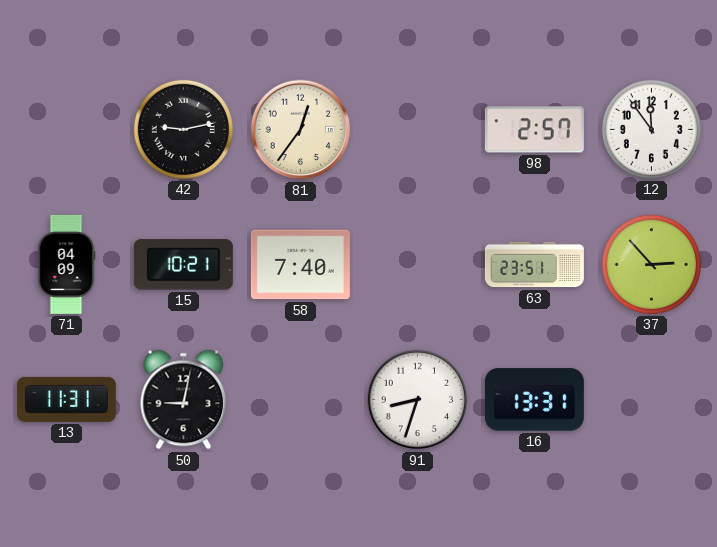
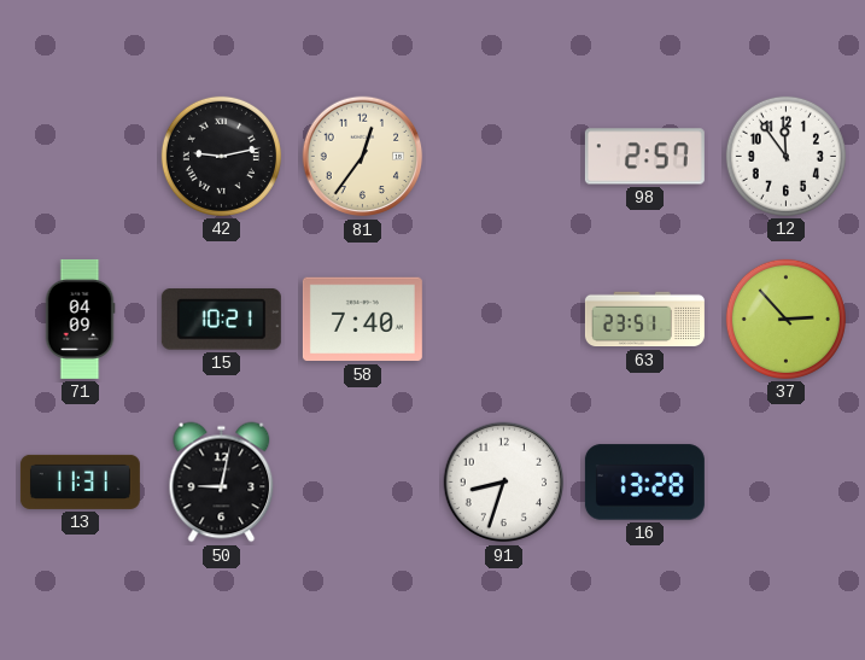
16: 13:31 -> 13:28
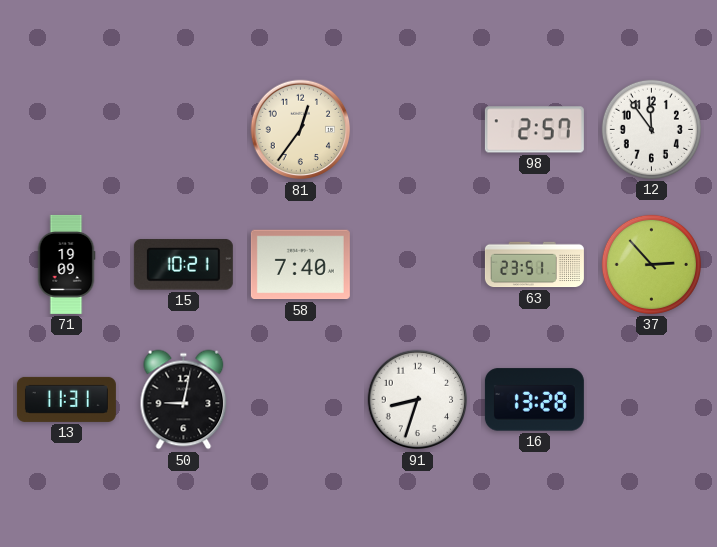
42: 9:13 -> none
71: 04:09 -> 19:09
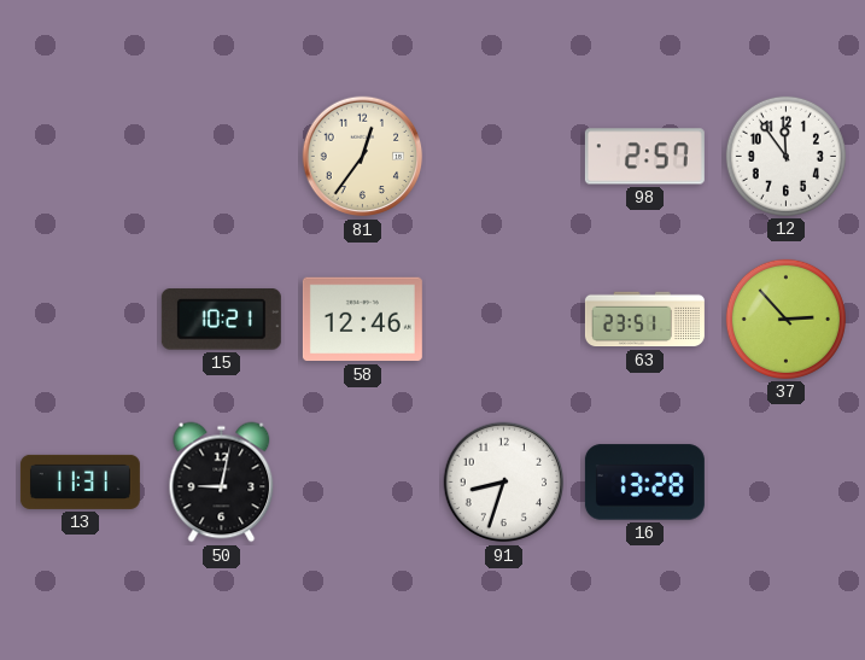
71: 19:09 -> none
58: 7:40 -> 12:46
